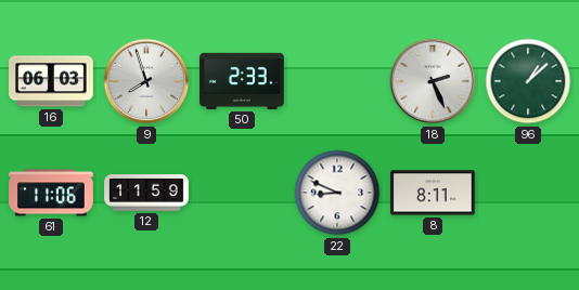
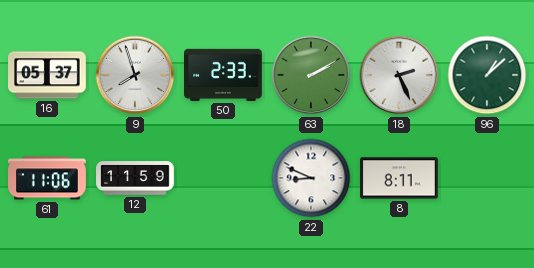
16: 06:03 -> 05:37
63: none -> 2:10
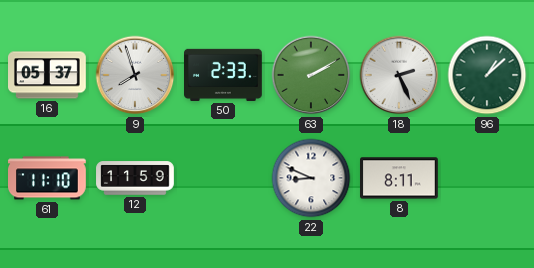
61: 11:06 -> 11:10
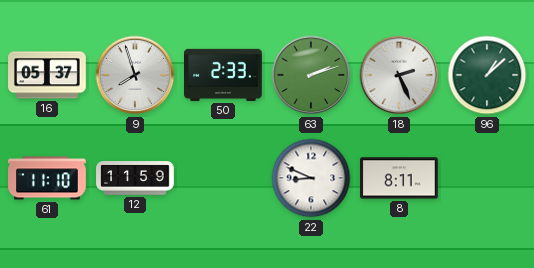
63: 2:10 -> 2:12
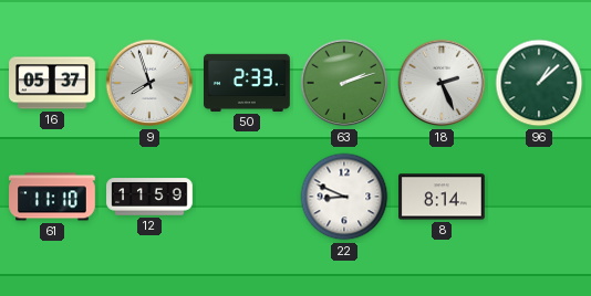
8: 8:11 -> 8:14
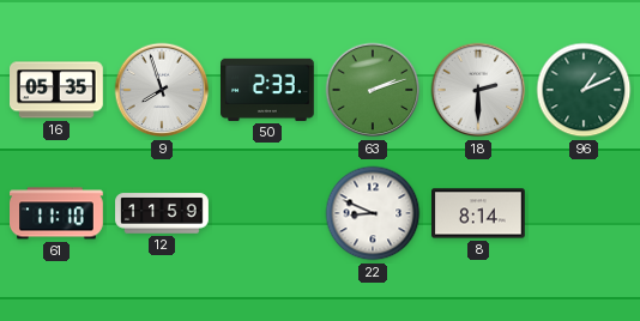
16: 05:37 -> 05:35
18: 2:26 -> 2:30
96: 1:08 -> 1:11
